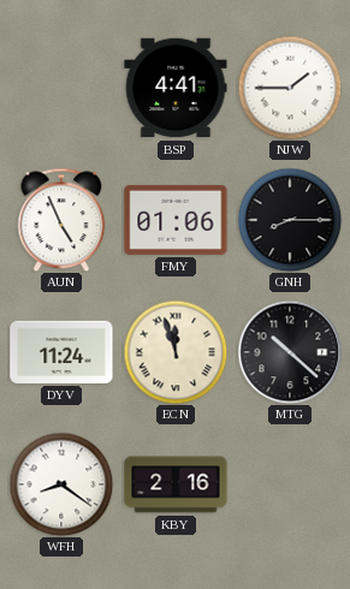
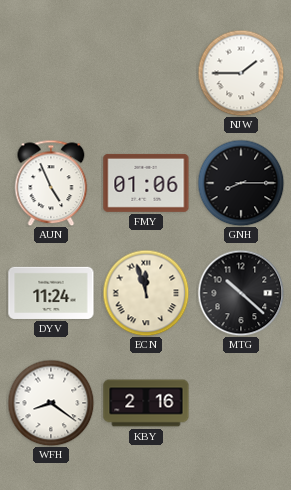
BSP: 4:41 -> none
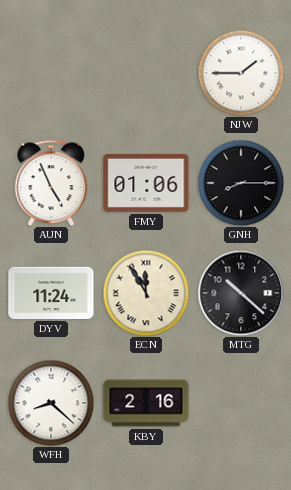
ECN: 11:57 -> 11:55
WFH: 8:21 -> 8:22
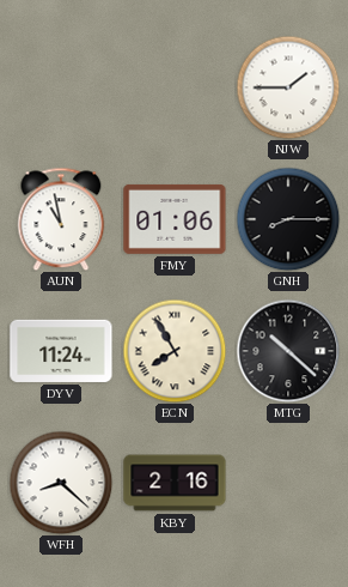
AUN: 4:56 -> 10:58
ECN: 11:55 -> 7:55
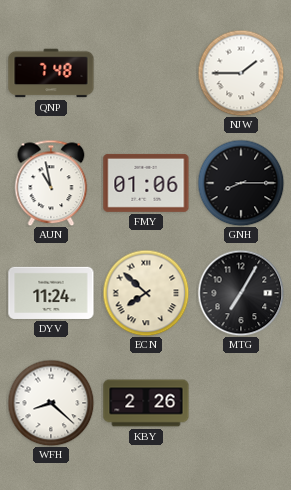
QNP: none -> 7:48
ECN: 7:55 -> 7:52
MTG: 10:22 -> 7:05
KBY: 2:16 -> 2:26
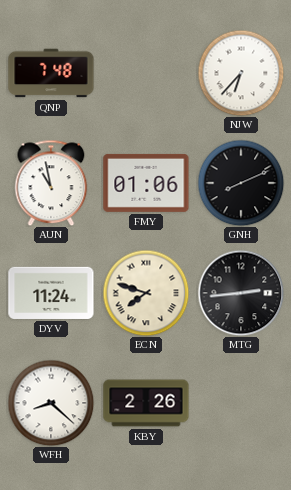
NJW: 1:45 -> 6:37
GNH: 8:15 -> 8:11
ECN: 7:52 -> 7:48
MTG: 7:05 -> 2:44
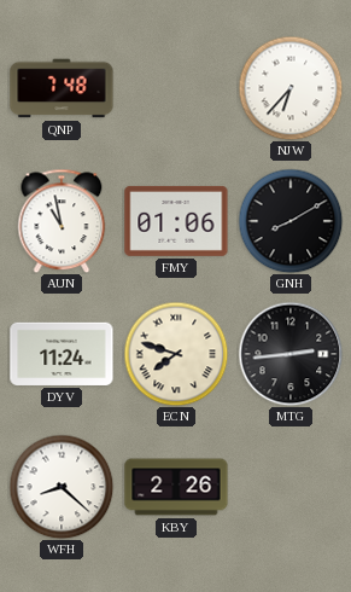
GNH: 8:11 -> 8:10
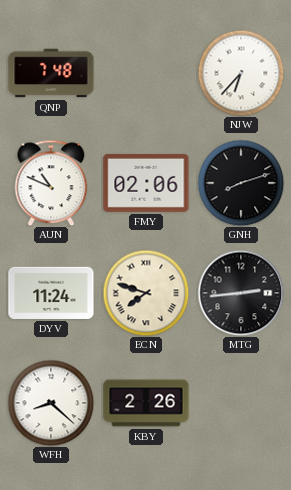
AUN: 10:58 -> 10:49
FMY: 01:06 -> 02:06
GNH: 8:10 -> 8:12
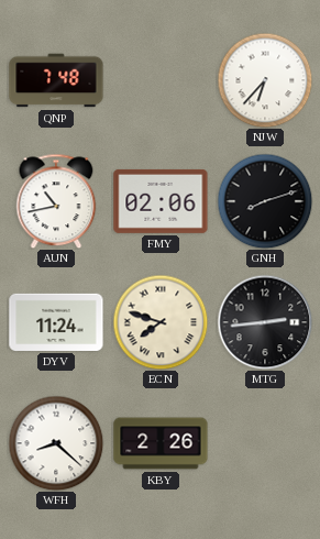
AUN: 10:49 -> 10:43
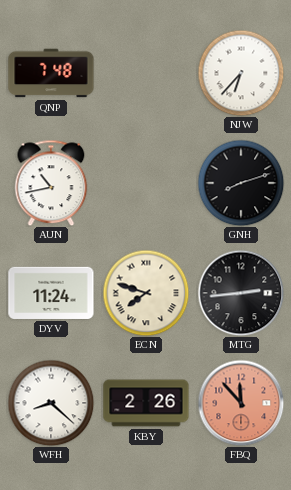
FMY: 02:06 -> none
FBQ: none -> 11:53
